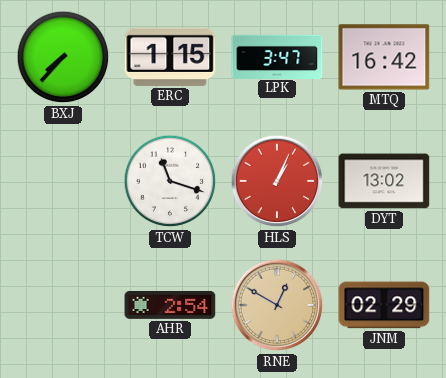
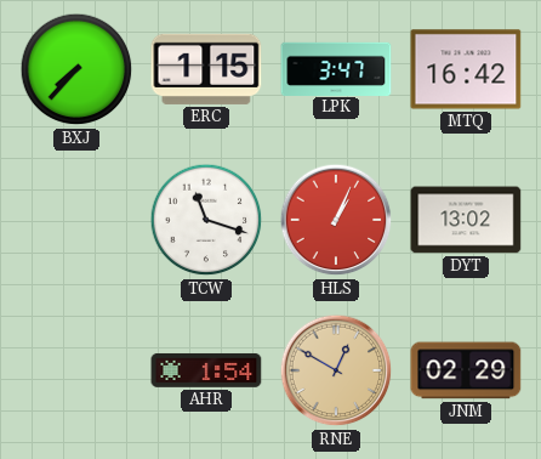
AHR: 2:54 -> 1:54
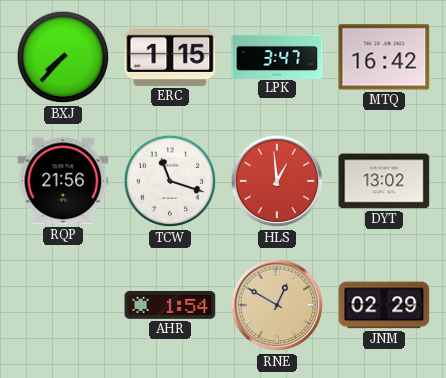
RQP: none -> 21:56
HLS: 1:04 -> 12:59
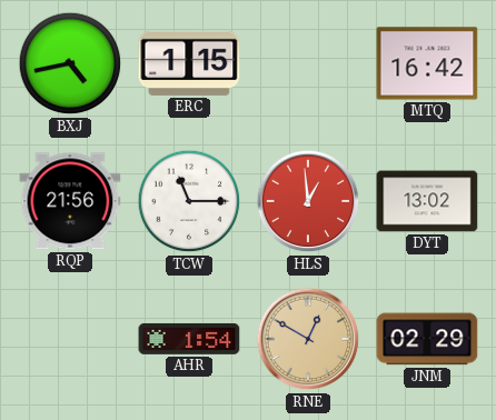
BXJ: 7:37 -> 4:43
LPK: 3:47 -> none
TCW: 11:18 -> 11:15
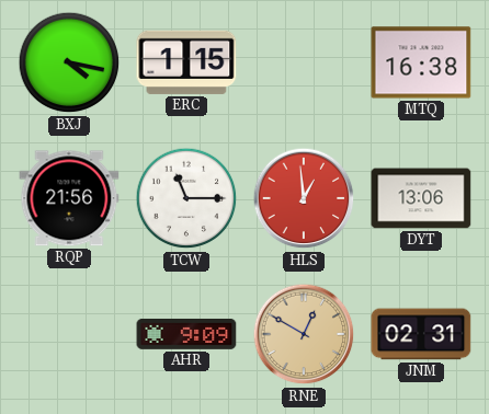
BXJ: 4:43 -> 4:17
MTQ: 16:42 -> 16:38
DYT: 13:02 -> 13:06
AHR: 1:54 -> 9:09
JNM: 02:29 -> 02:31
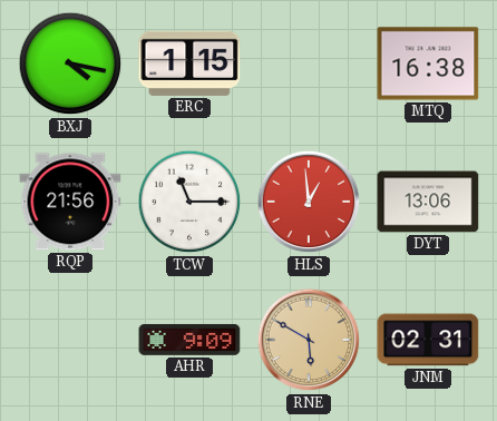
RNE: 12:50 -> 5:50
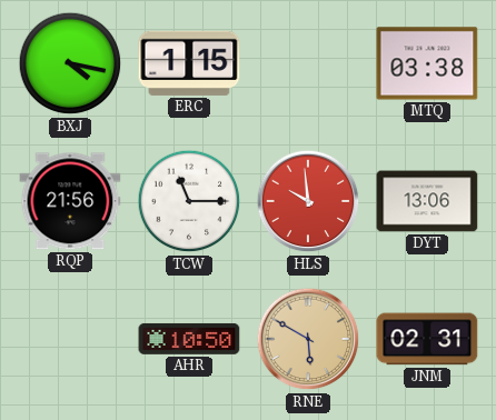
MTQ: 16:38 -> 03:38
HLS: 12:59 -> 9:59
AHR: 9:09 -> 10:50
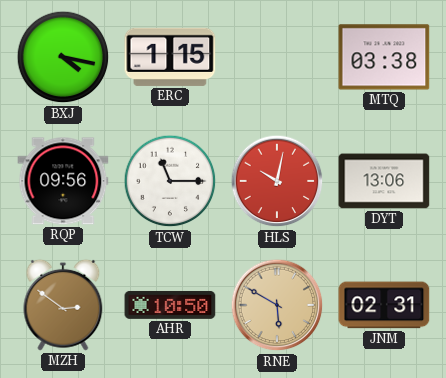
RQP: 21:56 -> 09:56
HLS: 9:59 -> 10:02
MZH: none -> 2:51
